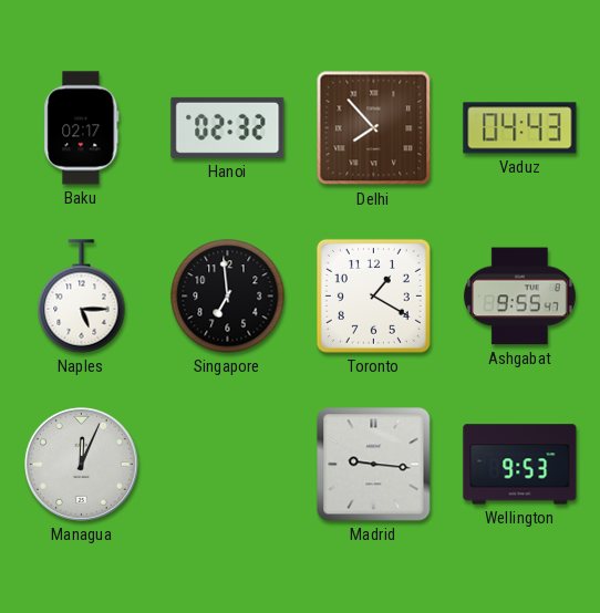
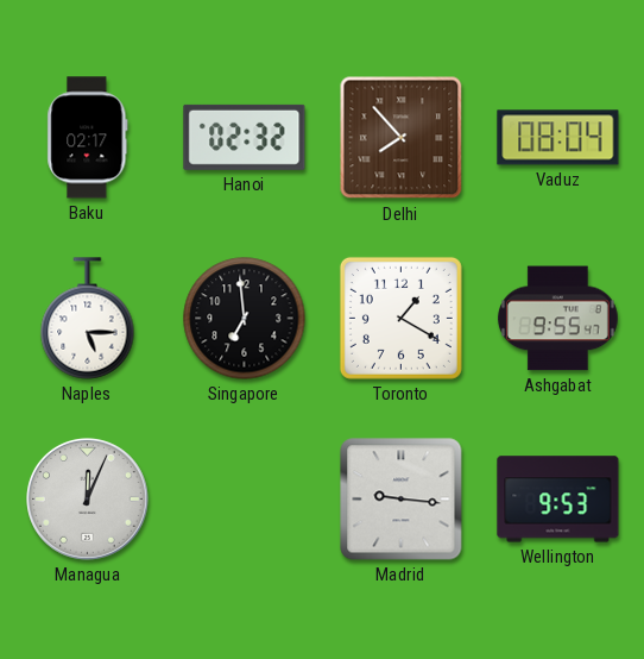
Vaduz: 04:43 -> 08:04
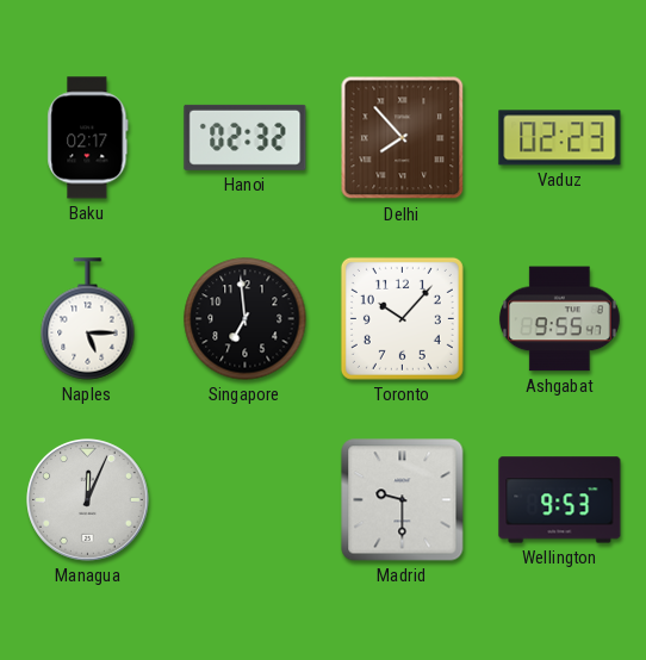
Vaduz: 08:04 -> 02:23
Toronto: 1:20 -> 10:07
Madrid: 9:16 -> 9:30
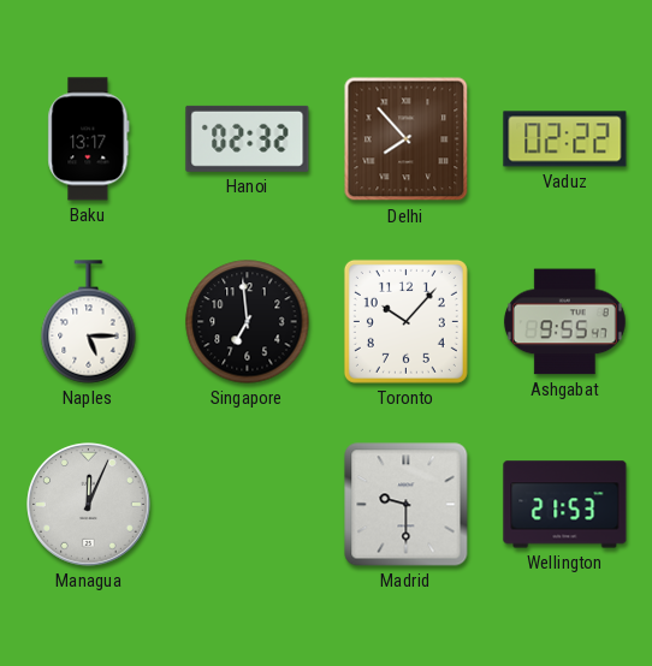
Baku: 02:17 -> 13:17
Vaduz: 02:23 -> 02:22
Wellington: 9:53 -> 21:53
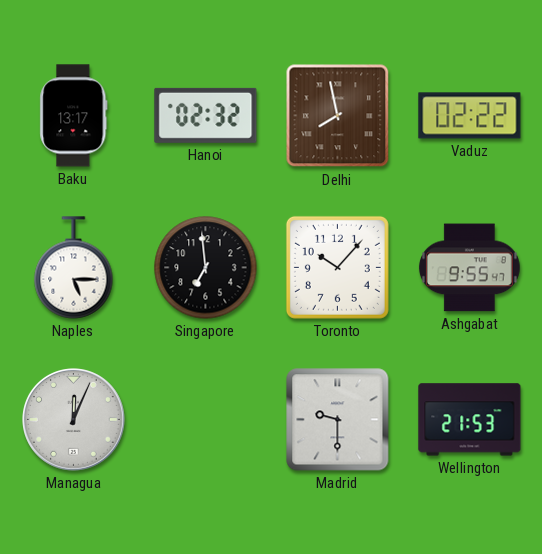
Delhi: 7:53 -> 7:58
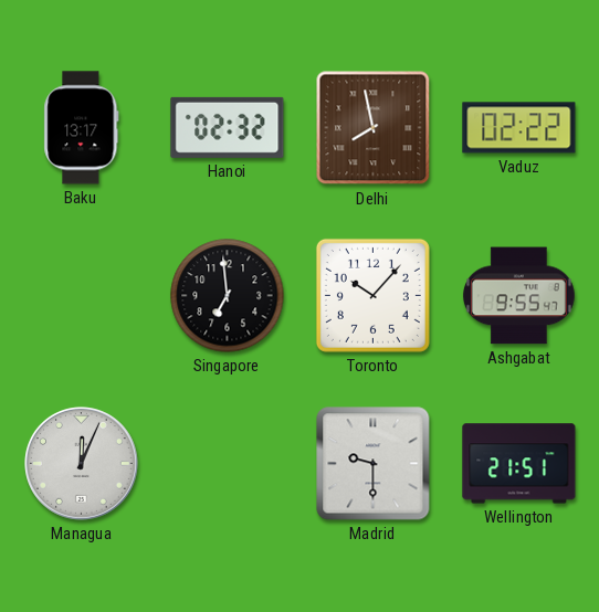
Naples: 5:15 -> none
Wellington: 21:53 -> 21:51
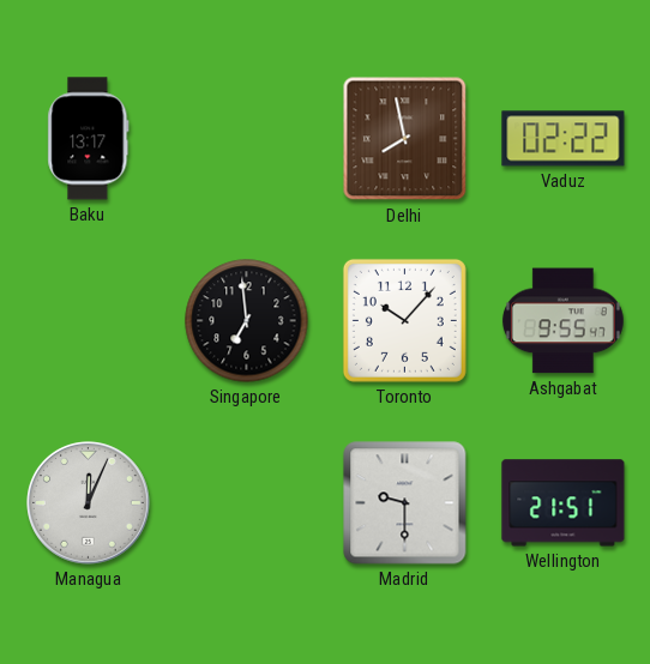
Hanoi: 02:32 -> none
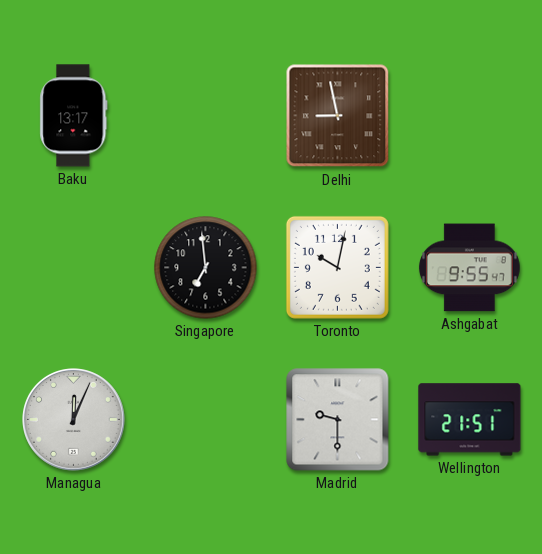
Delhi: 7:58 -> 8:58
Vaduz: 02:22 -> none
Toronto: 10:07 -> 10:02
